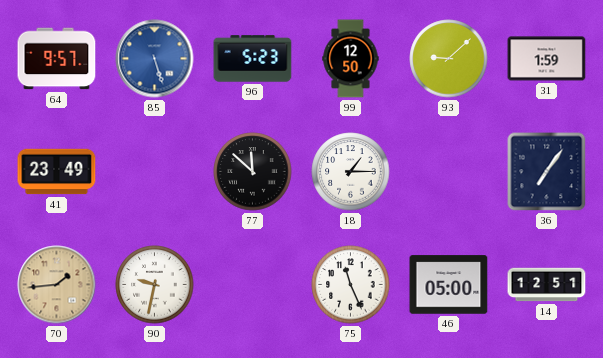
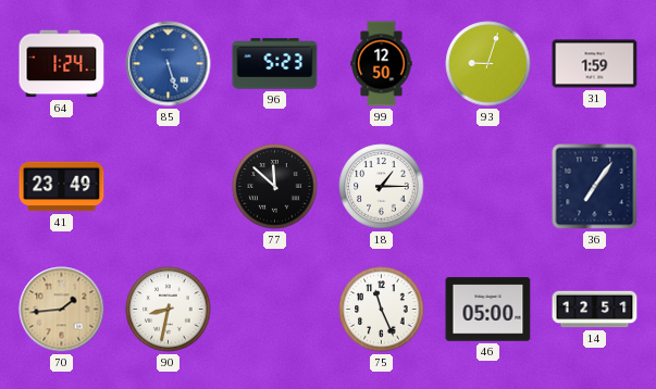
64: 9:57 -> 1:24
93: 9:08 -> 9:03
90: 9:32 -> 8:32
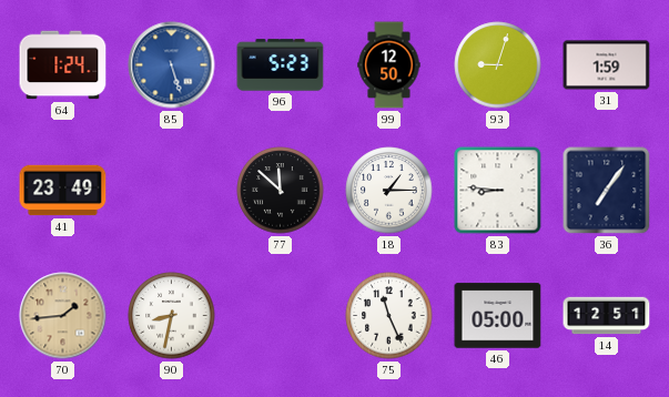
83: none -> 8:46
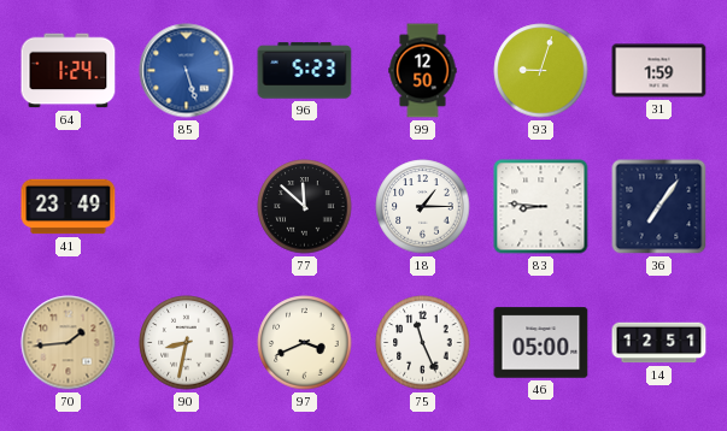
97: none -> 3:41
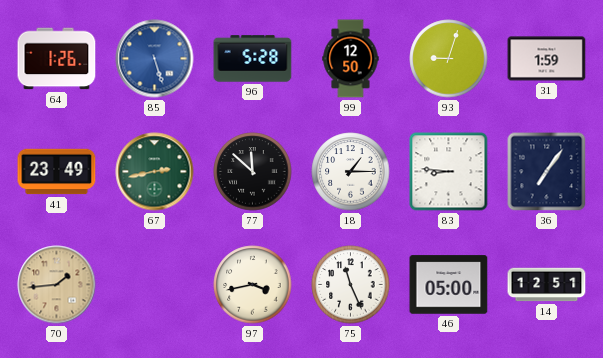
64: 1:24 -> 1:26
96: 5:23 -> 5:28
67: none -> 2:43
90: 8:32 -> none
97: 3:41 -> 3:43
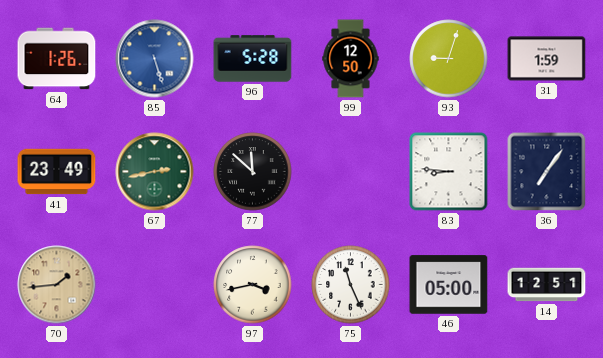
18: 1:15 -> none
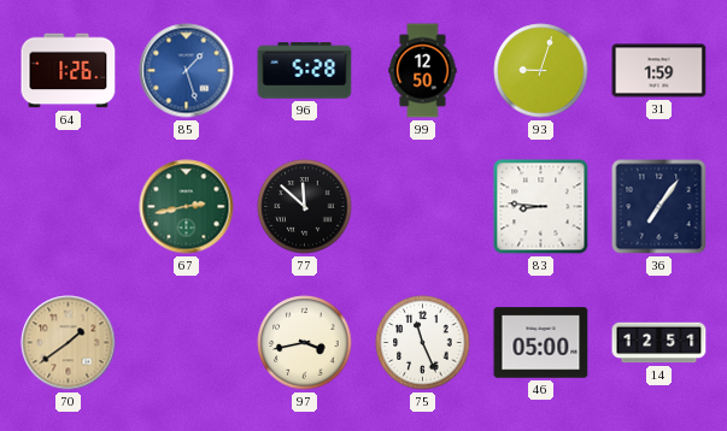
85: 5:27 -> 1:27
41: 23:49 -> none
70: 1:44 -> 1:39
